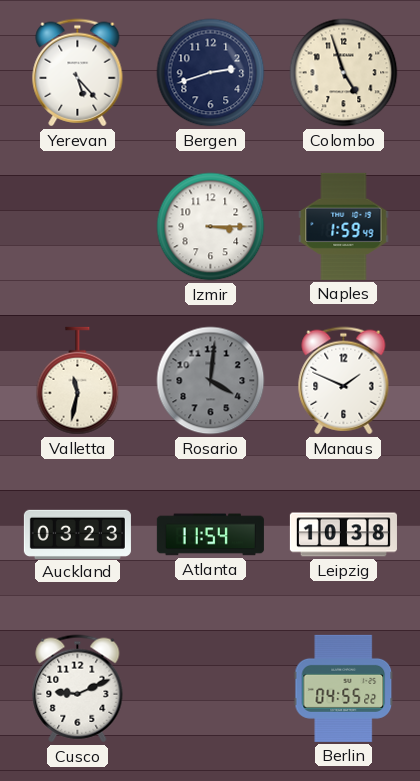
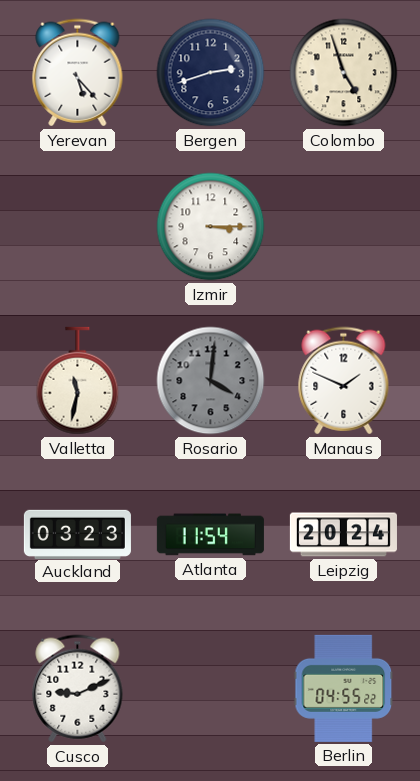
Naples: 1:59 -> none
Leipzig: 10:38 -> 20:24
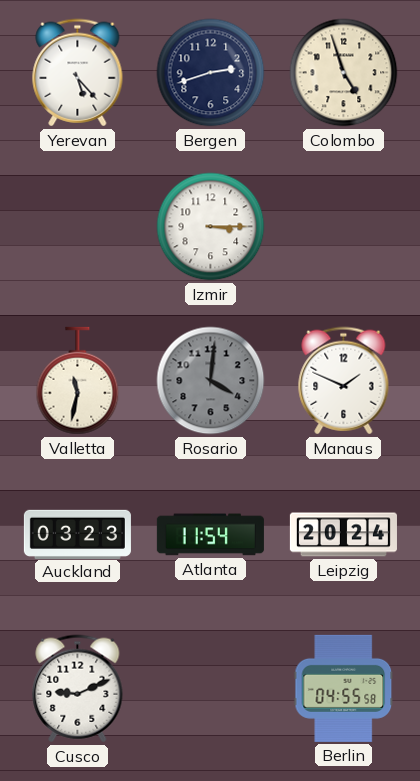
Berlin: 04:55:22 -> 04:55:58
